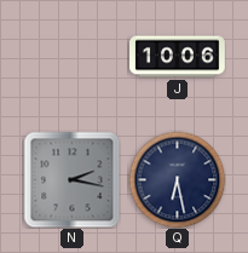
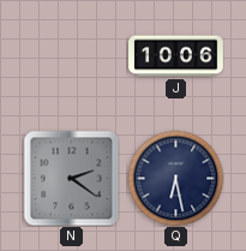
N: 2:17 -> 2:21
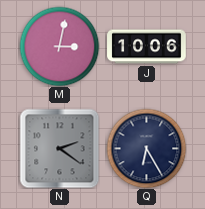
M: none -> 3:02
Q: 6:28 -> 6:25
